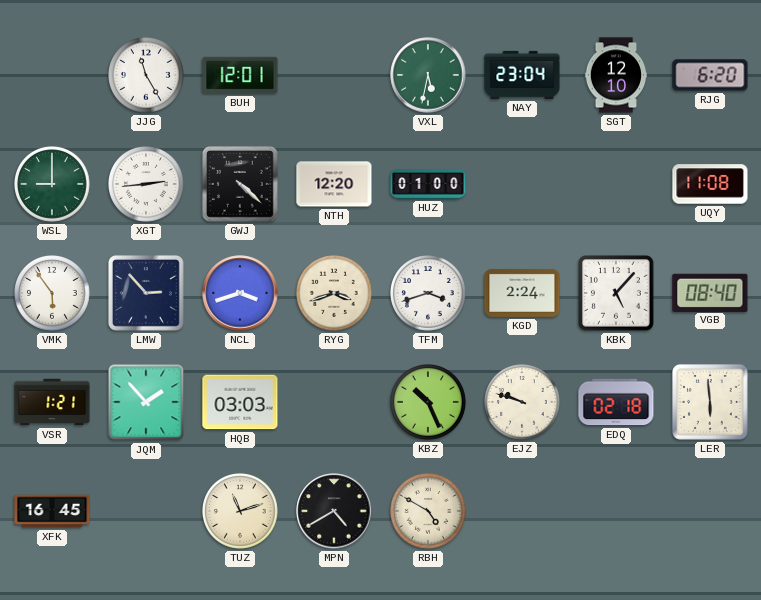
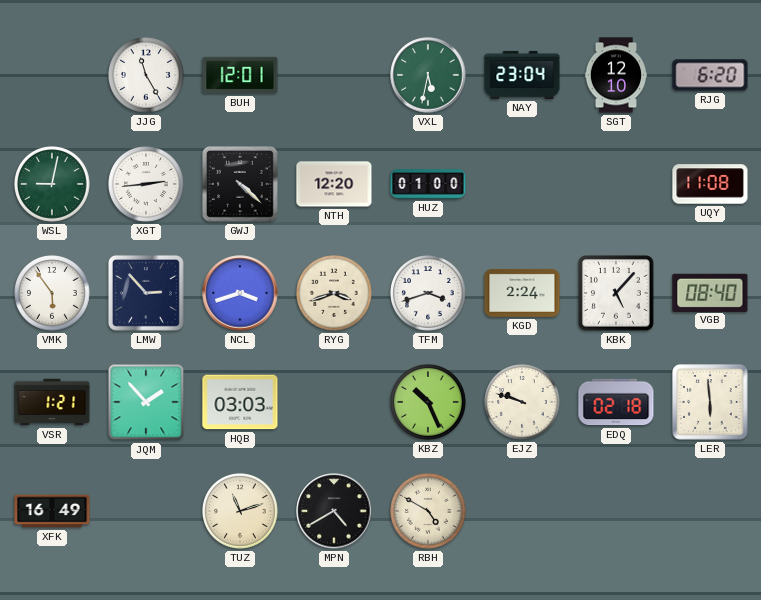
WSL: 9:00 -> 9:02
XFK: 16:45 -> 16:49
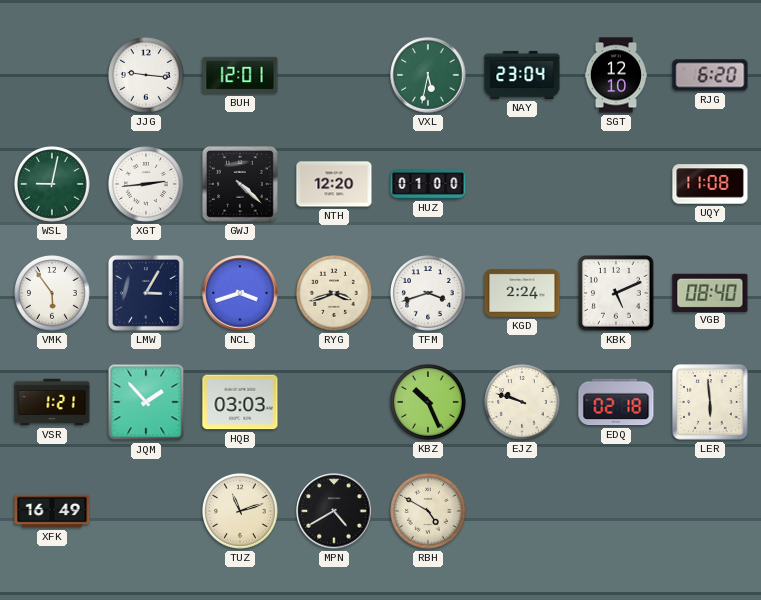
JJG: 11:25 -> 9:16
LMW: 2:53 -> 3:05
KBK: 5:07 -> 5:11
